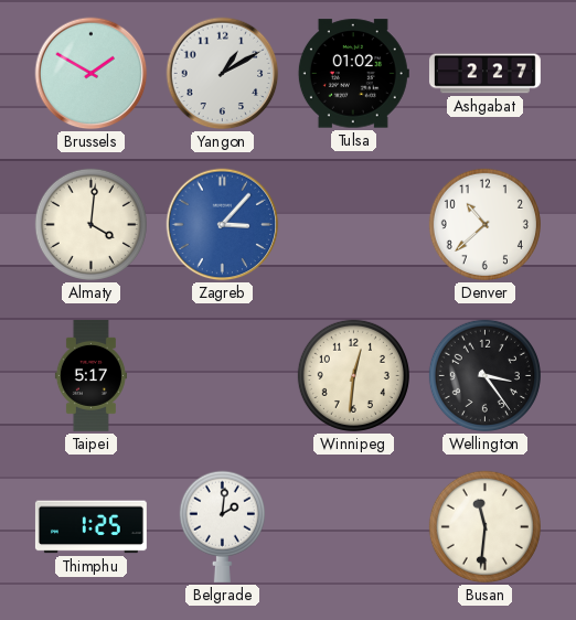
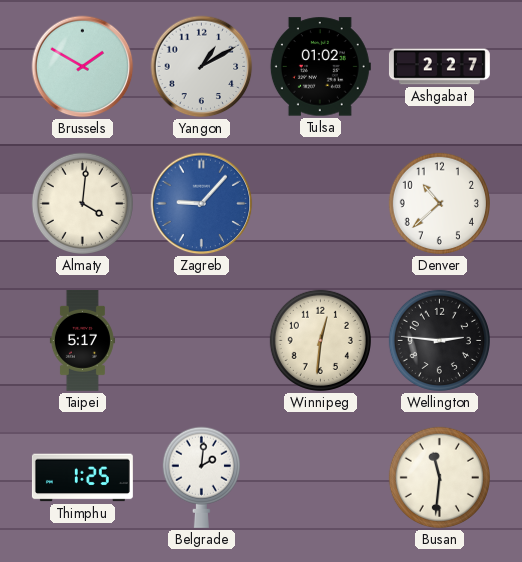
Zagreb: 3:07 -> 9:07
Wellington: 3:24 -> 2:46
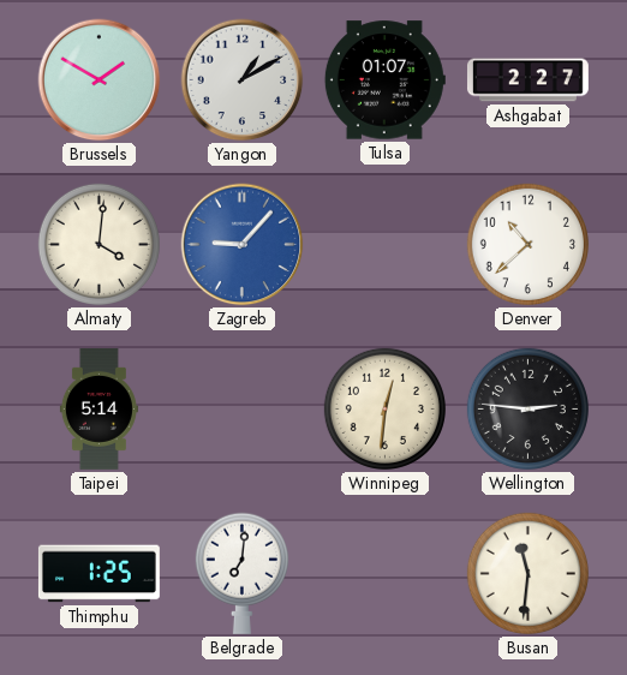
Tulsa: 01:02 -> 01:07
Taipei: 5:17 -> 5:14
Belgrade: 2:01 -> 7:01
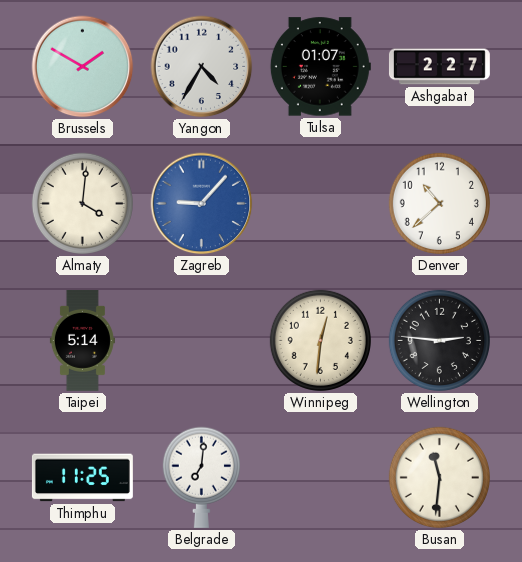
Yangon: 1:10 -> 4:35
Thimphu: 1:25 -> 11:25
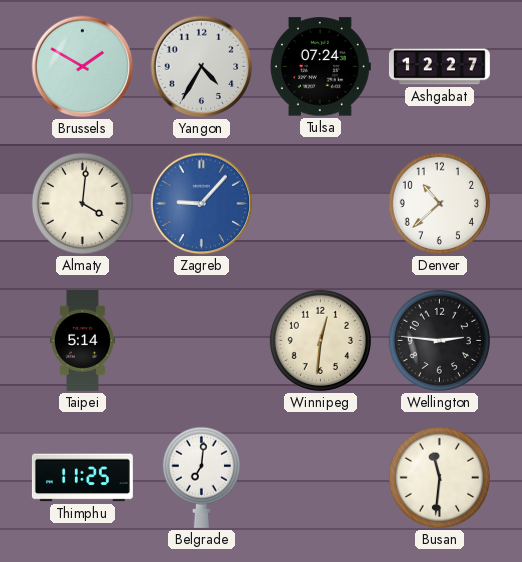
Tulsa: 01:07 -> 07:24
Ashgabat: 2:27 -> 12:27
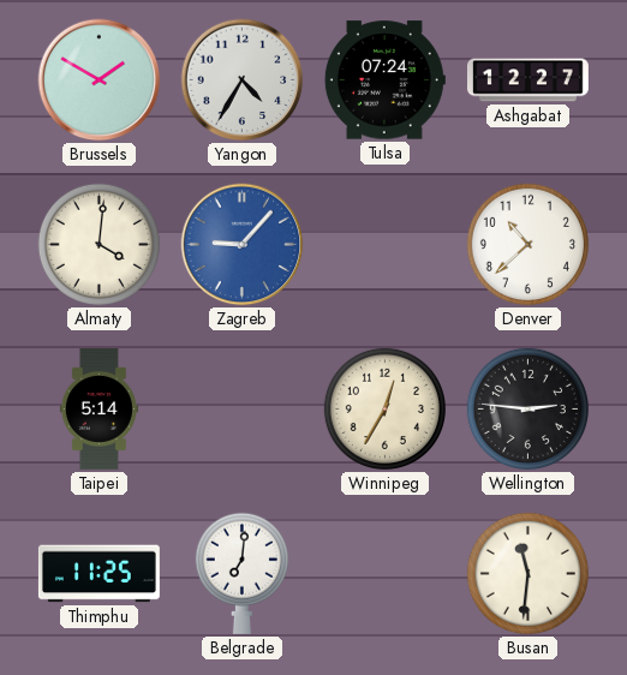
Winnipeg: 12:31 -> 12:35
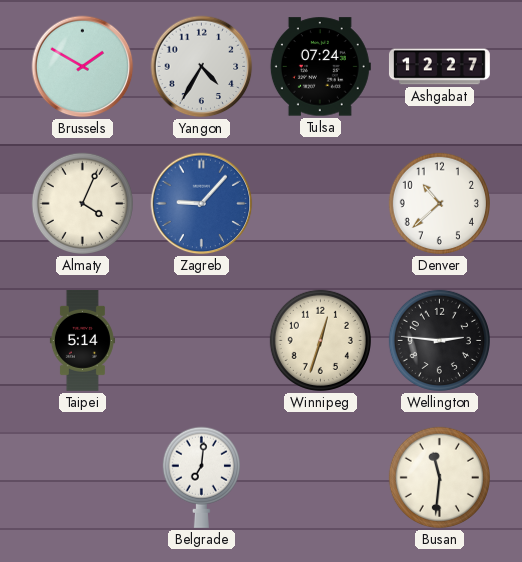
Almaty: 4:01 -> 4:04
Winnipeg: 12:35 -> 12:33
Thimphu: 11:25 -> none
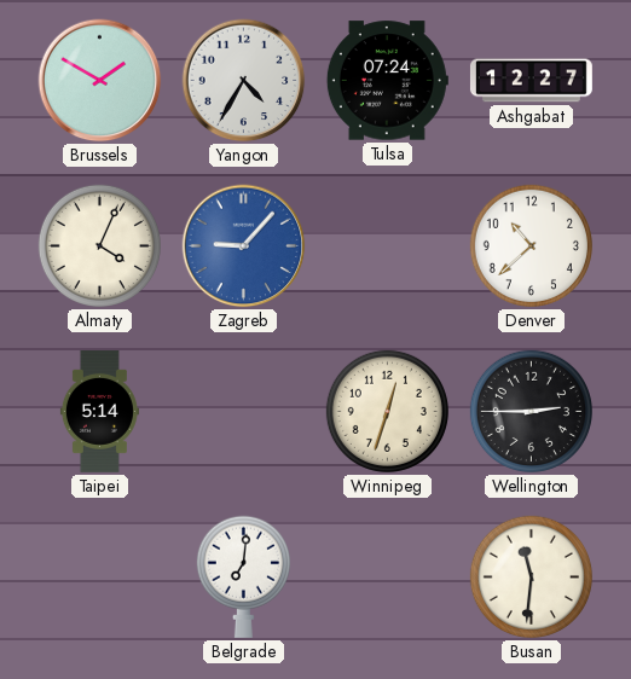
Wellington: 2:46 -> 2:45
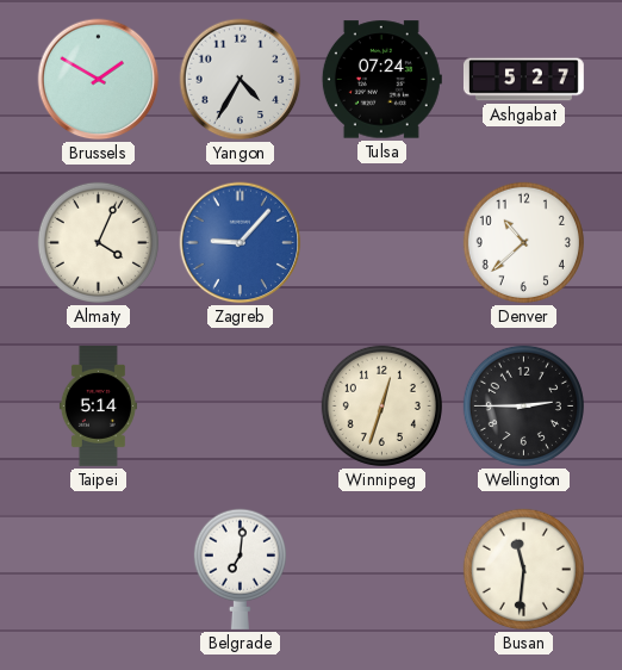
Ashgabat: 12:27 -> 5:27
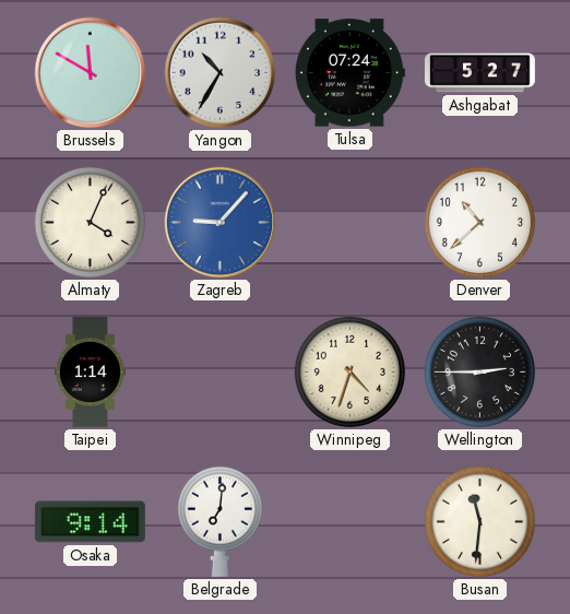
Brussels: 1:50 -> 11:50
Yangon: 4:35 -> 10:35
Taipei: 5:14 -> 1:14
Winnipeg: 12:33 -> 4:33
Osaka: none -> 9:14
